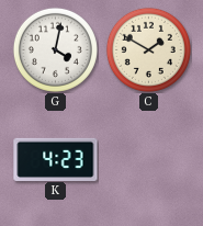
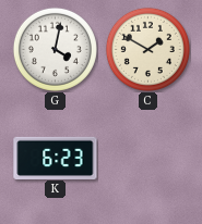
K: 4:23 -> 6:23
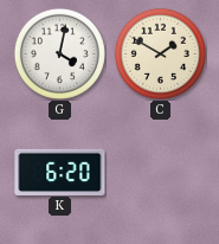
K: 6:23 -> 6:20
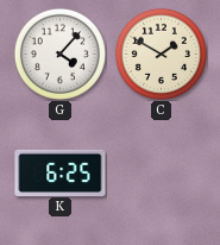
G: 4:02 -> 4:07
K: 6:20 -> 6:25
